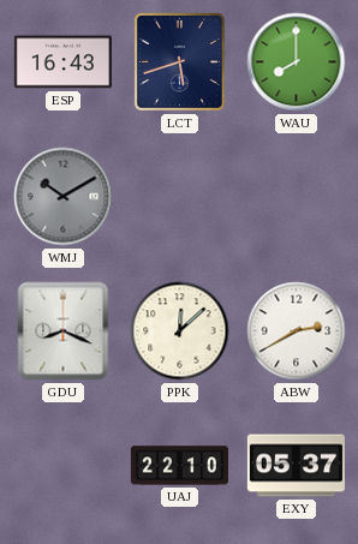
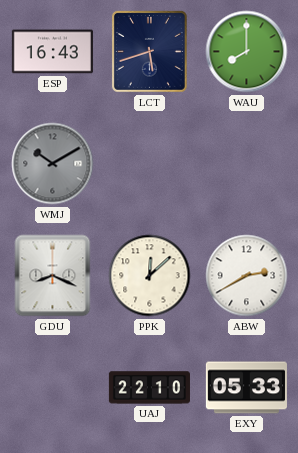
EXY: 05:37 -> 05:33
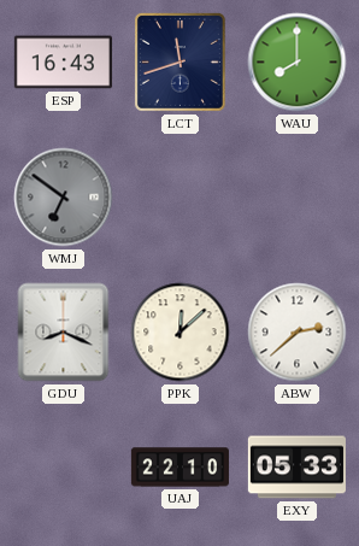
LCT: 5:42 -> 11:42
WMJ: 10:10 -> 6:51
ABW: 2:40 -> 2:38
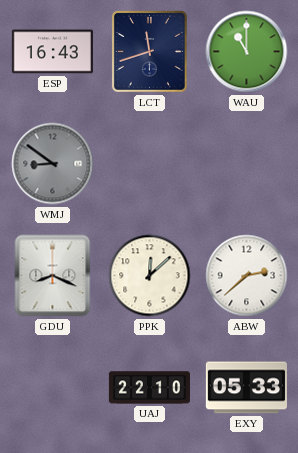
WAU: 8:00 -> 11:00
WMJ: 6:51 -> 8:51
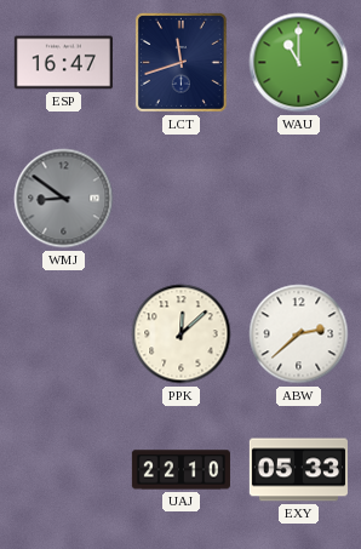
ESP: 16:43 -> 16:47
GDU: 8:19 -> none
